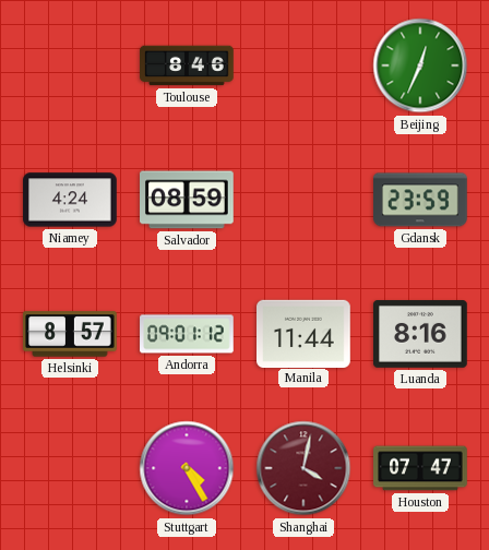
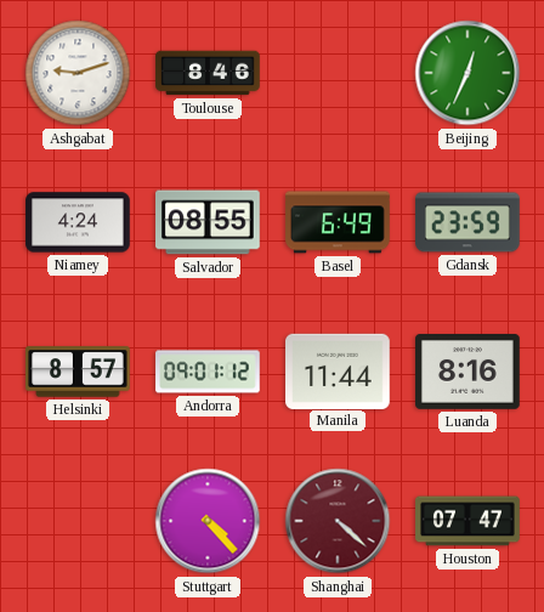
Ashgabat: none -> 9:12
Salvador: 08:59 -> 08:55
Basel: none -> 6:49
Stuttgart: 4:25 -> 4:23
Shanghai: 4:02 -> 4:22
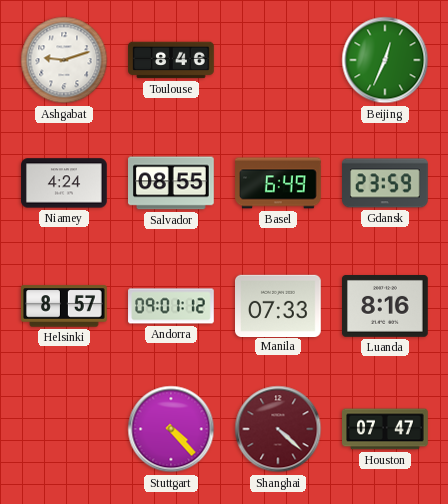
Manila: 11:44 -> 07:33
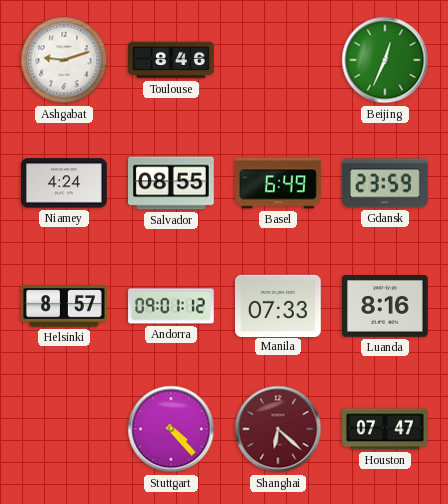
Shanghai: 4:22 -> 6:22
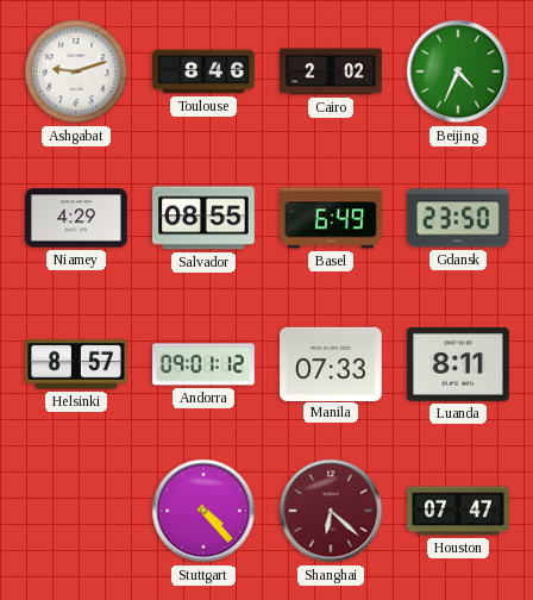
Cairo: none -> 2:02
Beijing: 12:34 -> 4:34
Niamey: 4:24 -> 4:29
Gdansk: 23:59 -> 23:50
Luanda: 8:16 -> 8:11
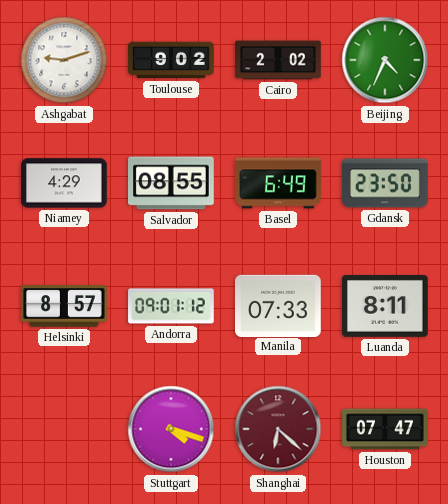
Toulouse: 8:46 -> 9:02
Stuttgart: 4:23 -> 4:18
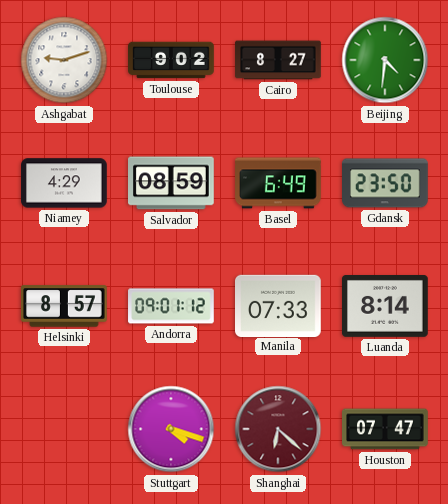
Cairo: 2:02 -> 8:27
Beijing: 4:34 -> 4:31
Salvador: 08:55 -> 08:59
Luanda: 8:11 -> 8:14
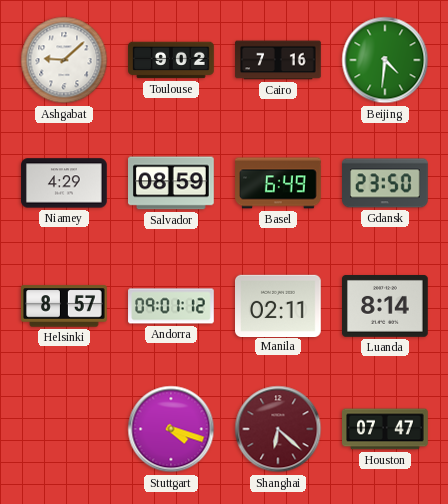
Ashgabat: 9:12 -> 9:08
Cairo: 8:27 -> 7:16
Manila: 07:33 -> 02:11
